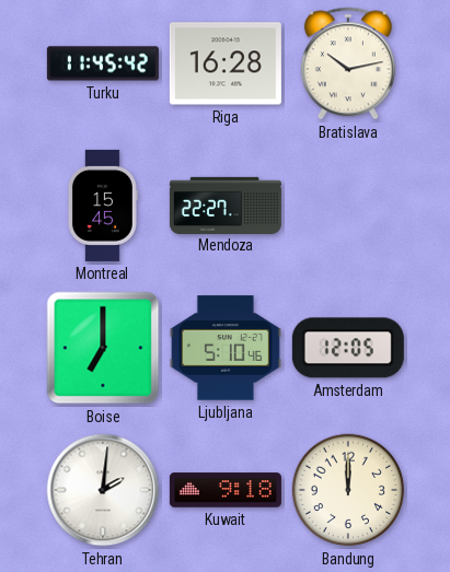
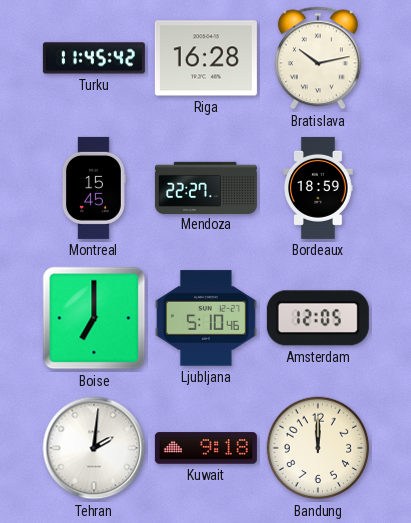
Bordeaux: none -> 18:59
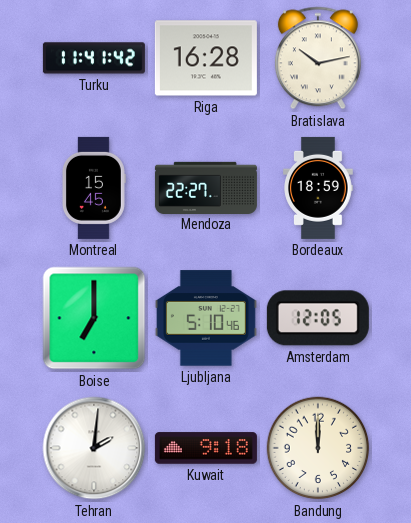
Turku: 11:45 -> 11:41
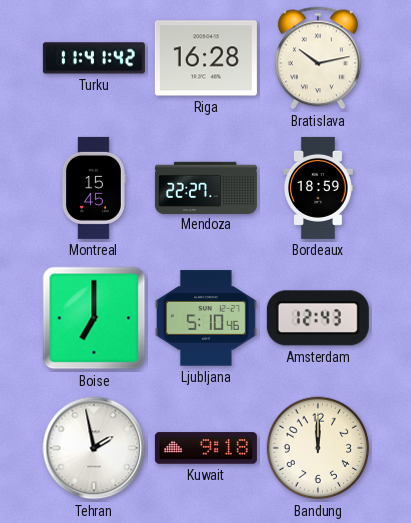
Amsterdam: 12:05 -> 12:43
Tehran: 2:01 -> 1:58
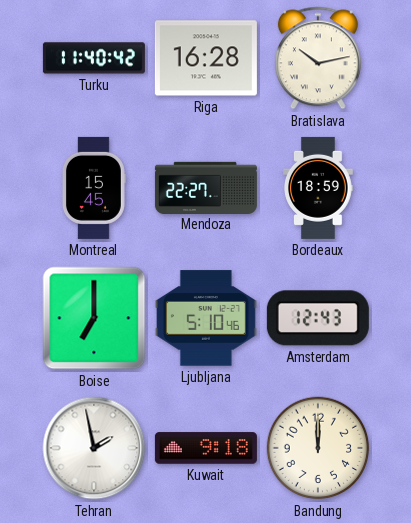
Turku: 11:41 -> 11:40
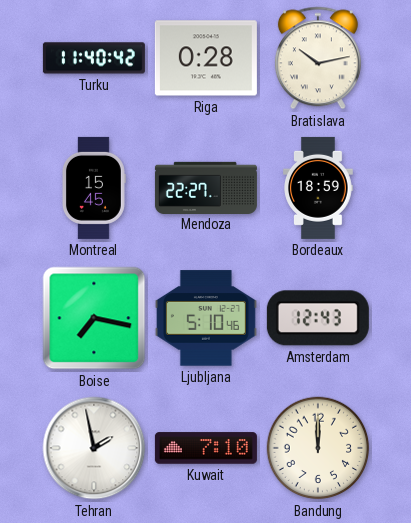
Riga: 16:28 -> 0:28
Boise: 7:00 -> 7:17
Kuwait: 9:18 -> 7:10
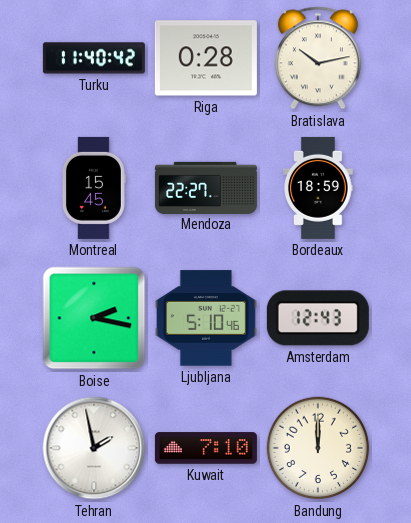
Boise: 7:17 -> 2:17
